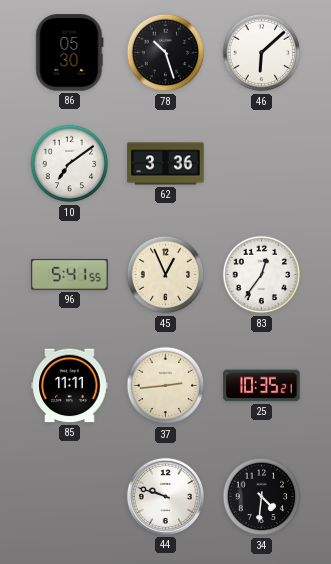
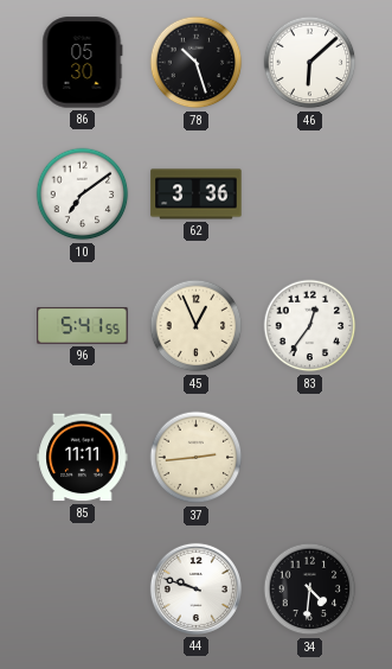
25: 10:35 -> none
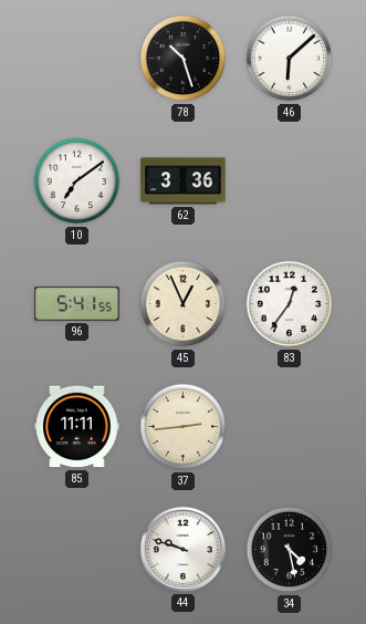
86: 05:30 -> none
34: 4:31 -> 4:28
